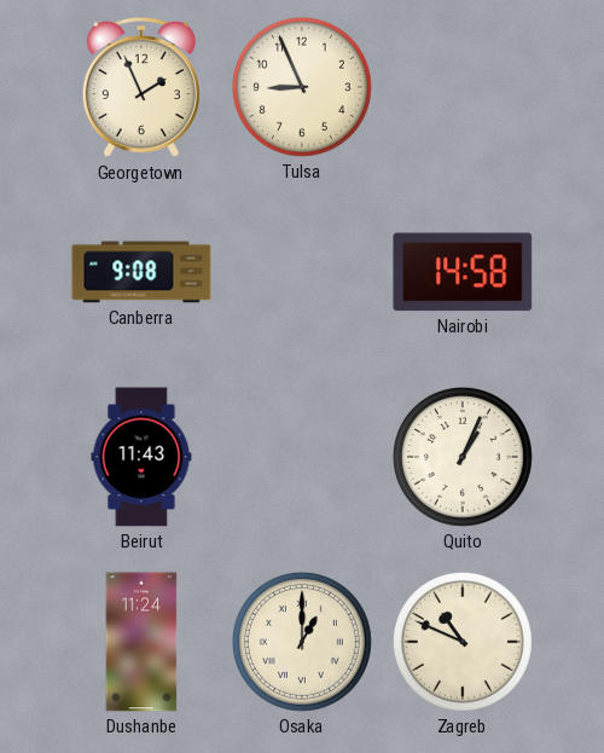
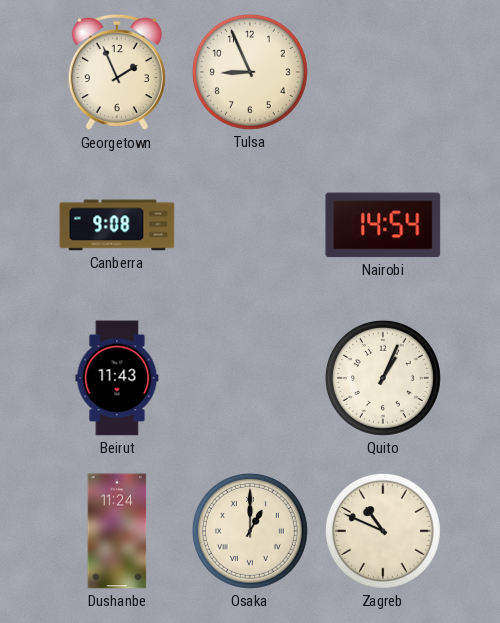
Nairobi: 14:58 -> 14:54
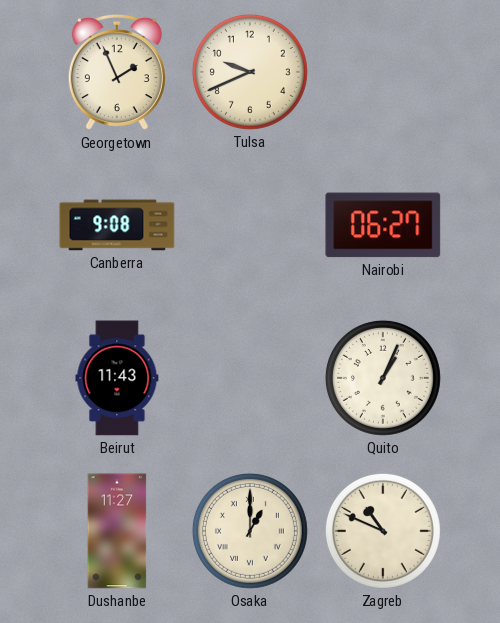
Tulsa: 8:56 -> 9:41
Nairobi: 14:54 -> 06:27
Dushanbe: 11:24 -> 11:27
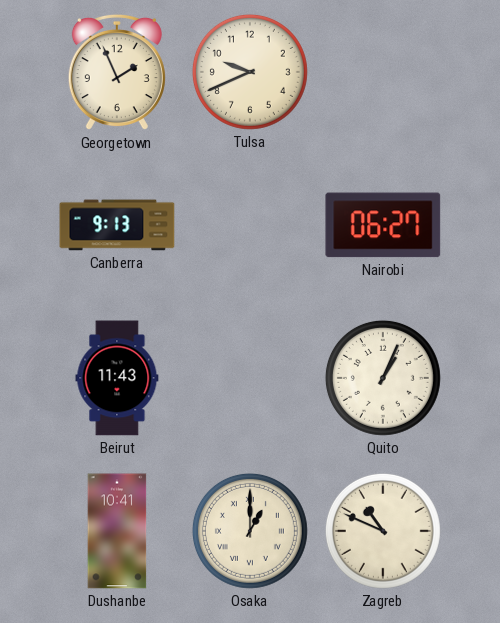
Canberra: 9:08 -> 9:13
Dushanbe: 11:27 -> 10:41
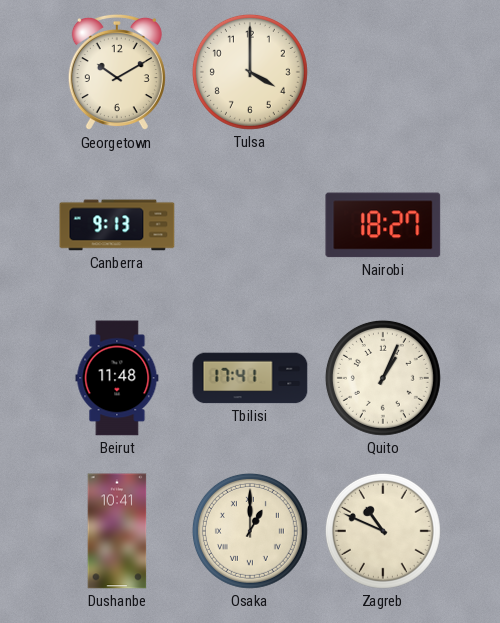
Georgetown: 1:56 -> 10:10
Tulsa: 9:41 -> 4:00
Nairobi: 06:27 -> 18:27
Beirut: 11:43 -> 11:48
Tbilisi: none -> 17:41
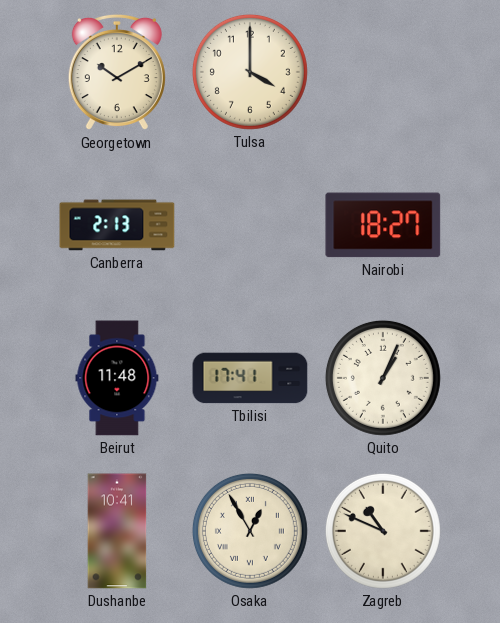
Canberra: 9:13 -> 2:13
Osaka: 1:00 -> 12:55
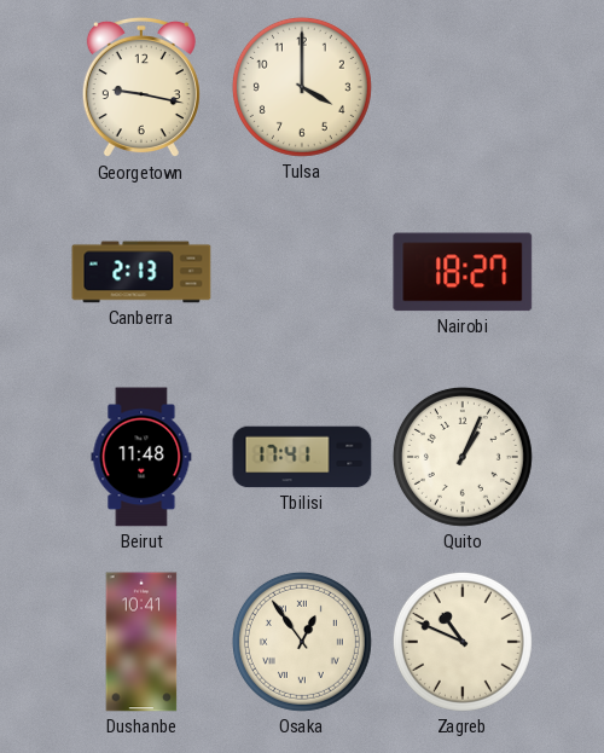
Georgetown: 10:10 -> 9:17
Osaka: 12:55 -> 12:54
